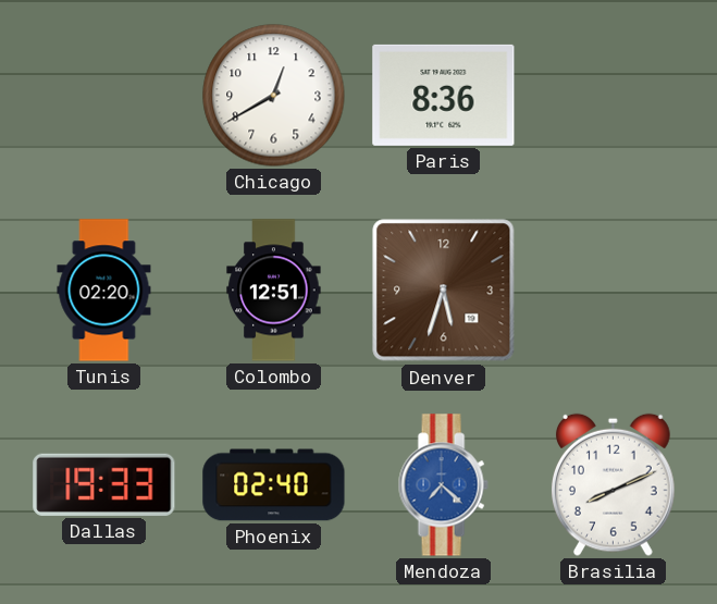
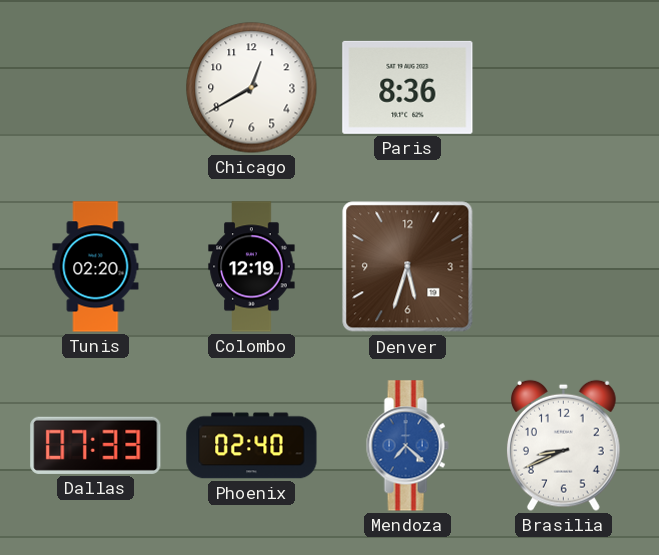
Colombo: 12:51 -> 12:19
Dallas: 19:33 -> 07:33
Brasilia: 8:11 -> 8:41
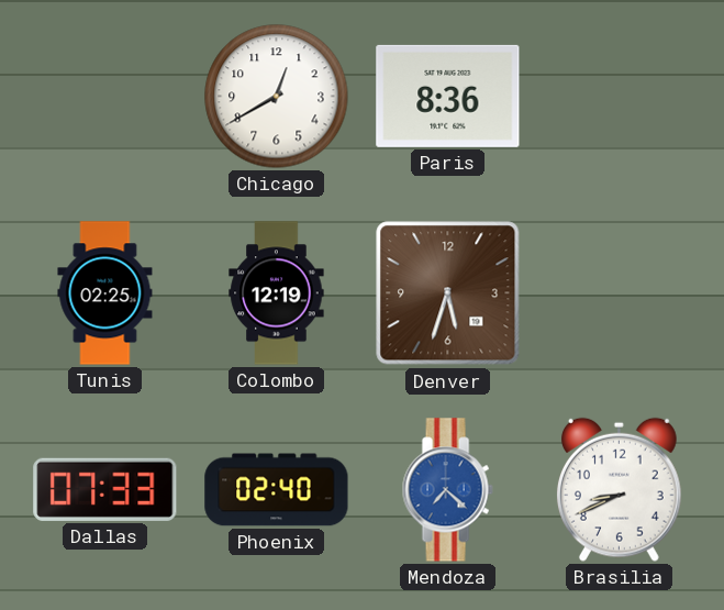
Tunis: 02:20 -> 02:25
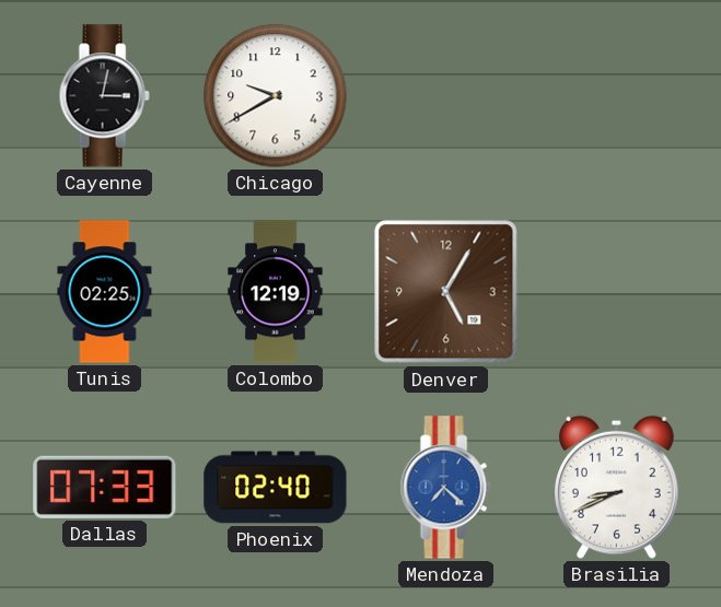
Cayenne: none -> 3:02
Chicago: 12:40 -> 9:40
Paris: 8:36 -> none
Denver: 5:33 -> 5:05
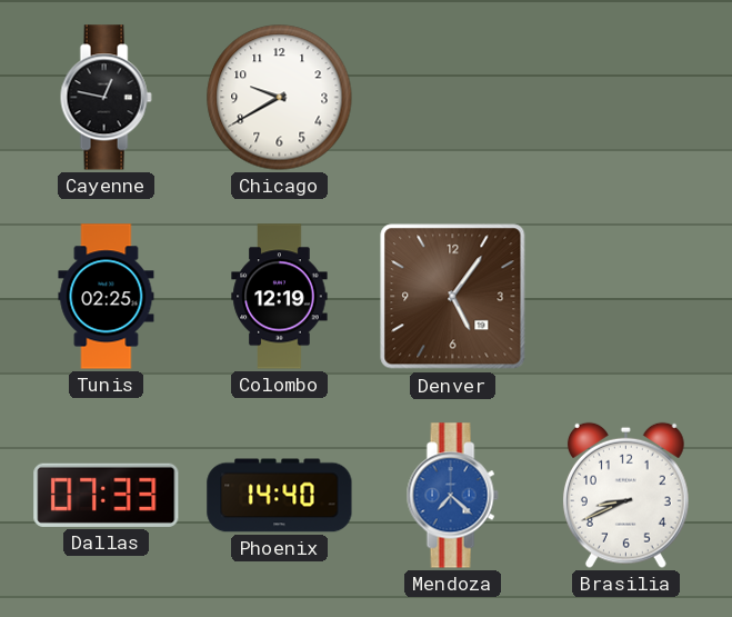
Cayenne: 3:02 -> 12:47
Denver: 5:05 -> 5:06
Phoenix: 02:40 -> 14:40
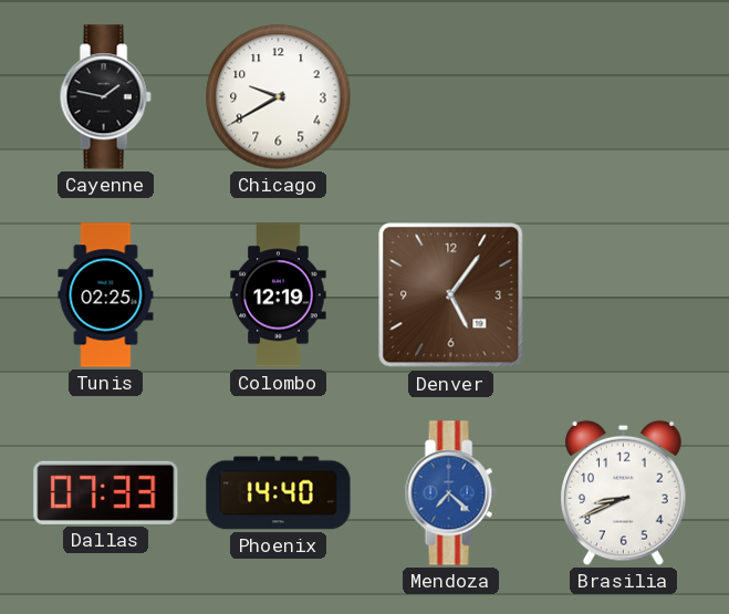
Cayenne: 12:47 -> 1:47
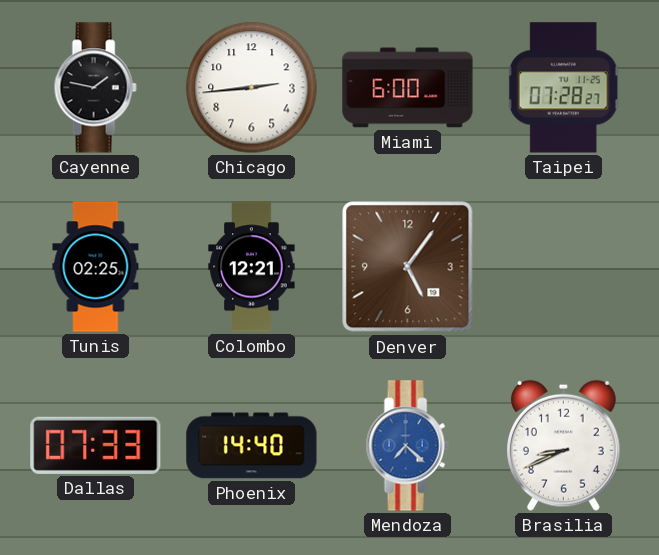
Chicago: 9:40 -> 2:44
Miami: none -> 6:00
Taipei: none -> 07:28
Colombo: 12:19 -> 12:21
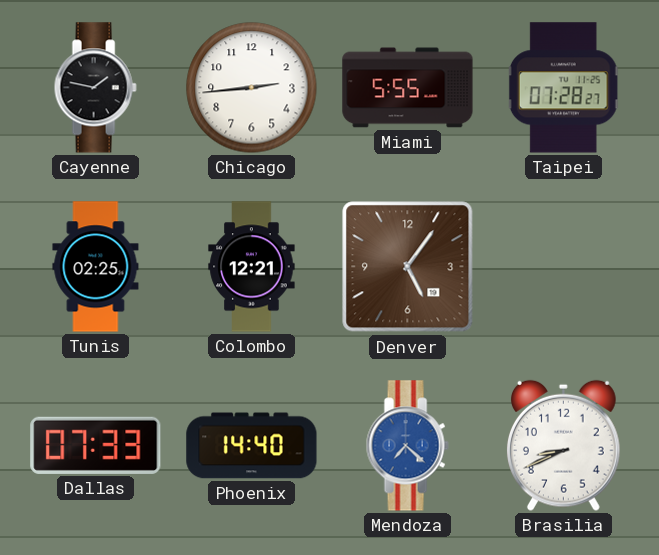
Miami: 6:00 -> 5:55
